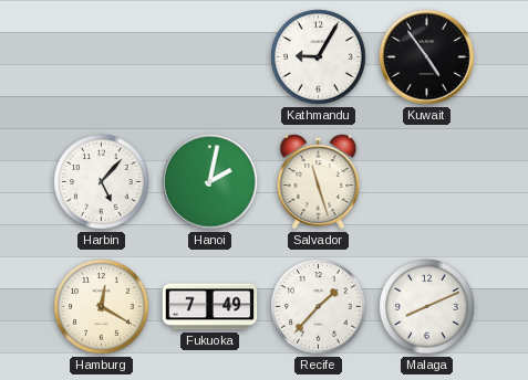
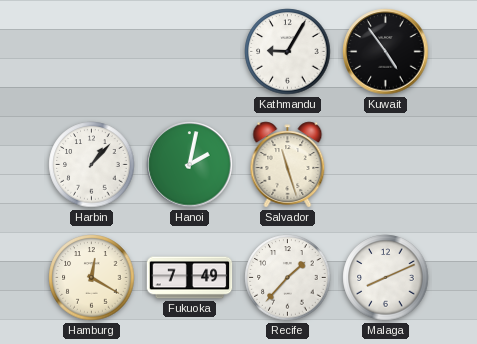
Harbin: 5:07 -> 1:07
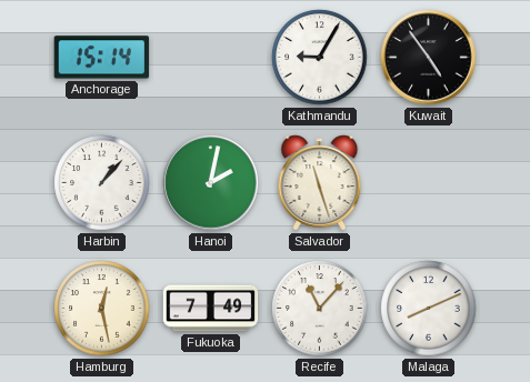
Anchorage: none -> 15:14
Hamburg: 12:20 -> 12:28
Recife: 1:37 -> 11:07
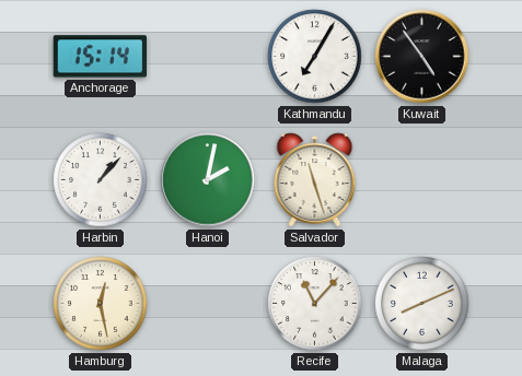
Kathmandu: 9:05 -> 7:05
Fukuoka: 7:49 -> none
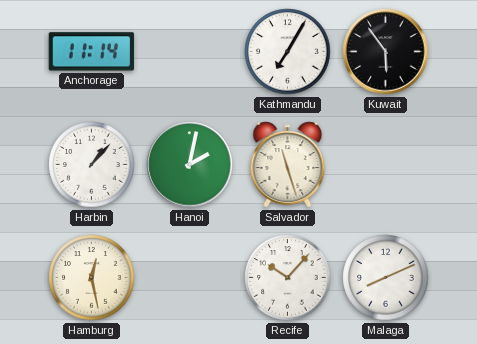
Anchorage: 15:14 -> 11:14
Kuwait: 4:54 -> 5:54
Recife: 11:07 -> 10:07
